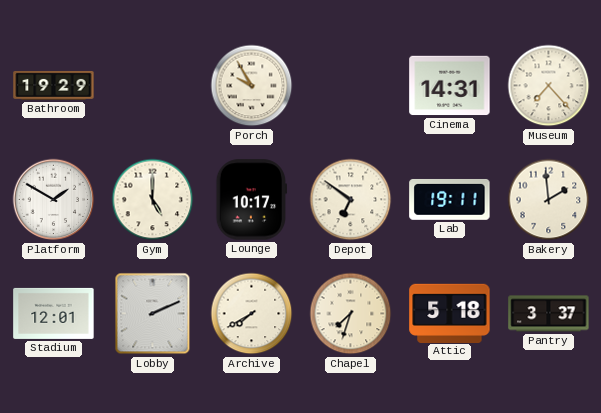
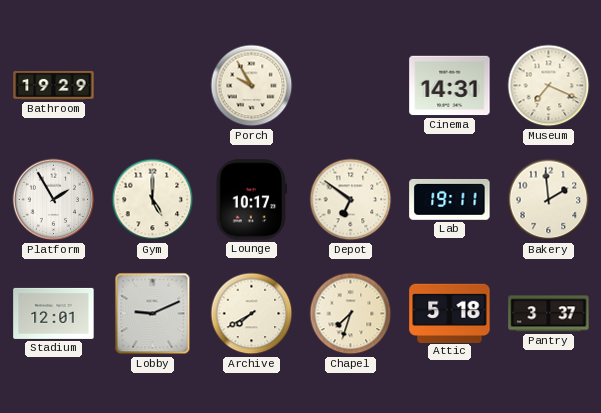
Museum: 7:23 -> 7:19
Platform: 1:50 -> 1:55
Lobby: 2:11 -> 9:11
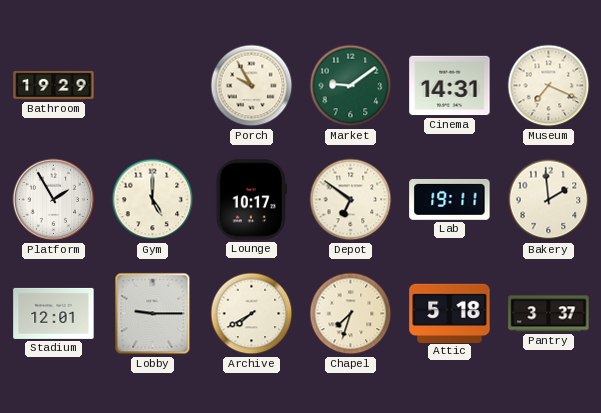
Market: none -> 9:09
Lobby: 9:11 -> 9:15
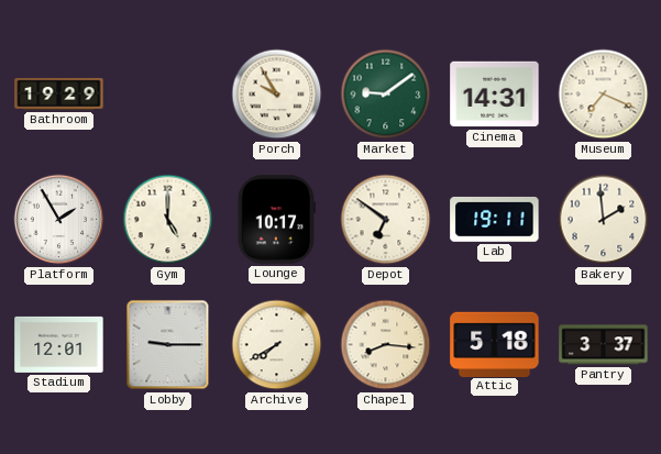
Chapel: 7:33 -> 8:16
